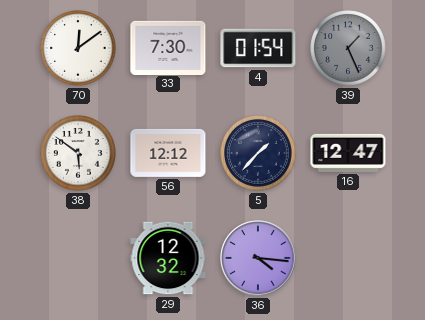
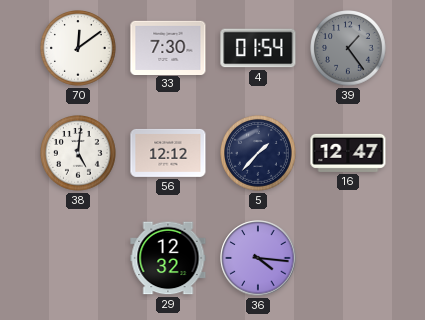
39: 1:26 -> 1:24
38: 5:51 -> 5:01
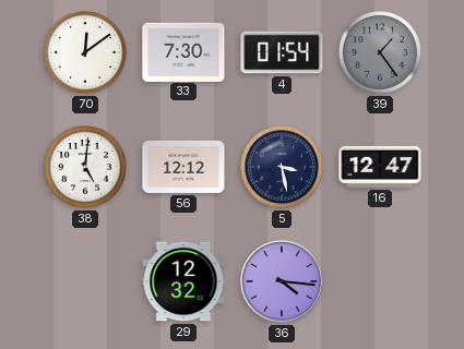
5: 1:37 -> 3:28
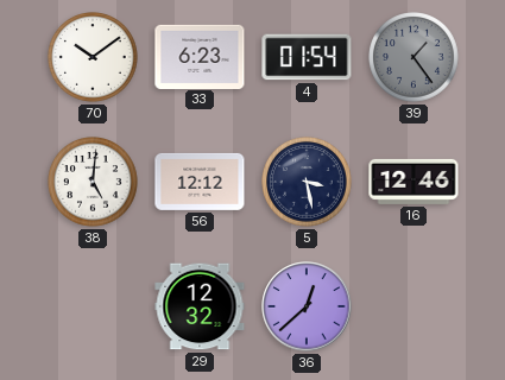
70: 12:09 -> 10:09
33: 7:30 -> 6:23
16: 12:47 -> 12:46
36: 4:16 -> 12:38
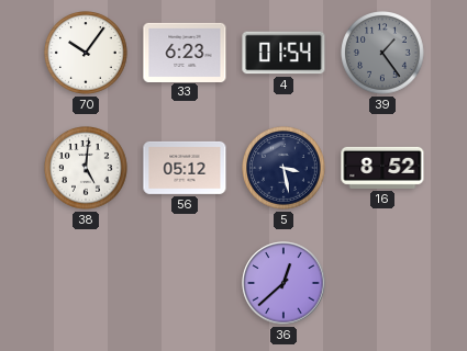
70: 10:09 -> 10:06
56: 12:12 -> 05:12
16: 12:46 -> 8:52
29: 12:32 -> none
